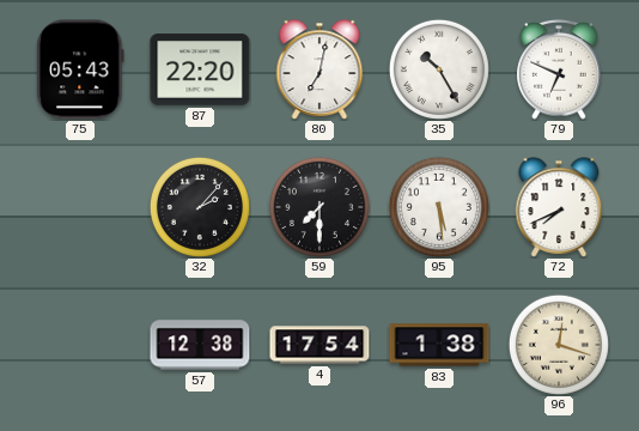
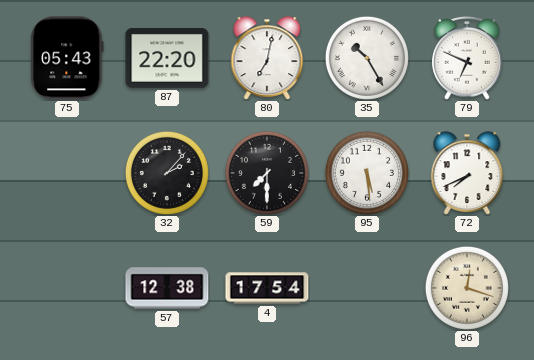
83: 1:38 -> none
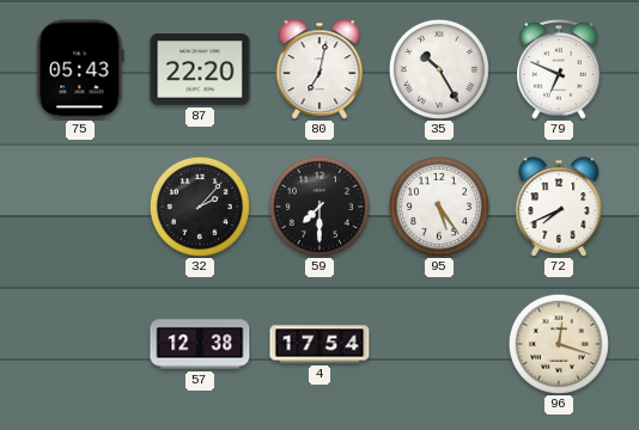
95: 5:29 -> 5:24
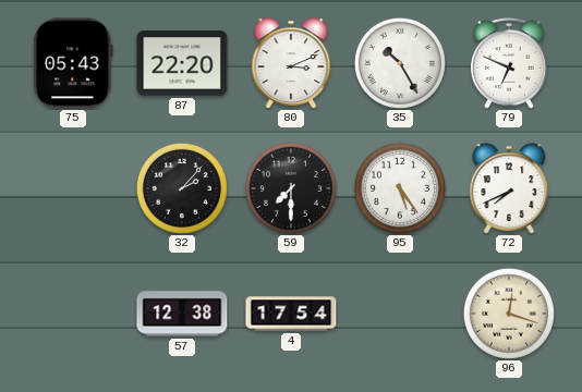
80: 7:02 -> 3:11
